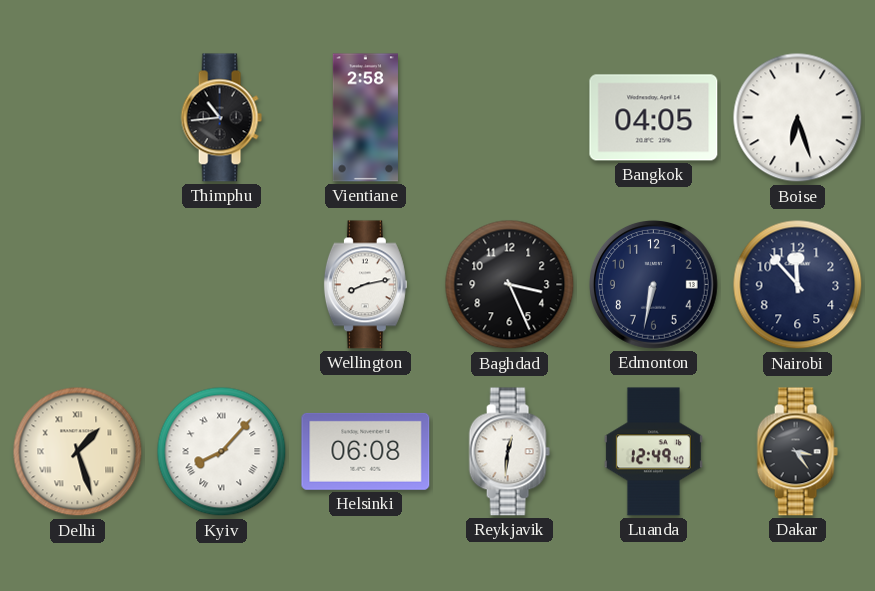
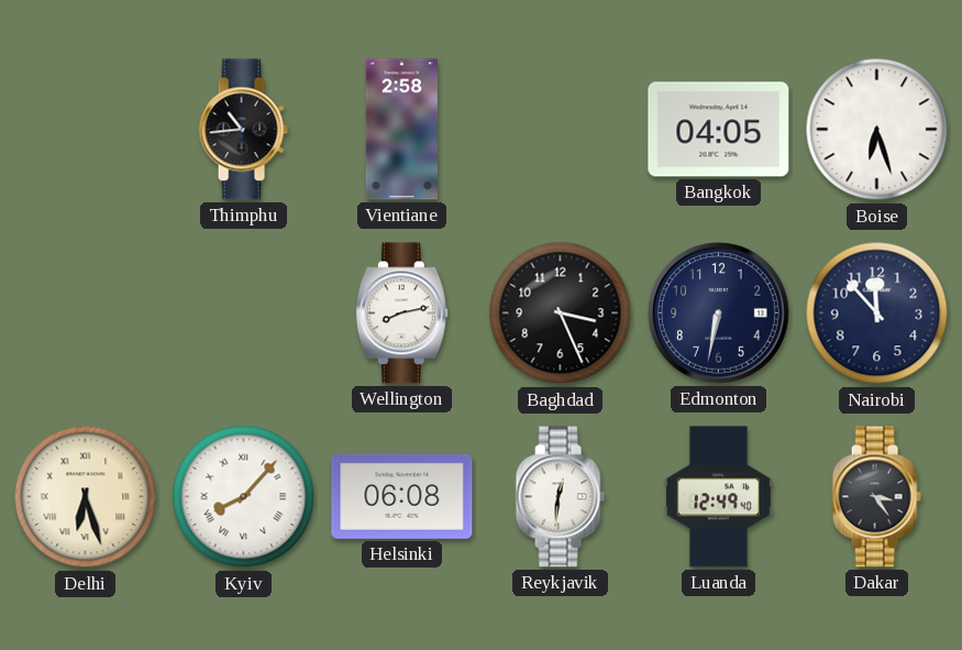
Delhi: 1:27 -> 6:27
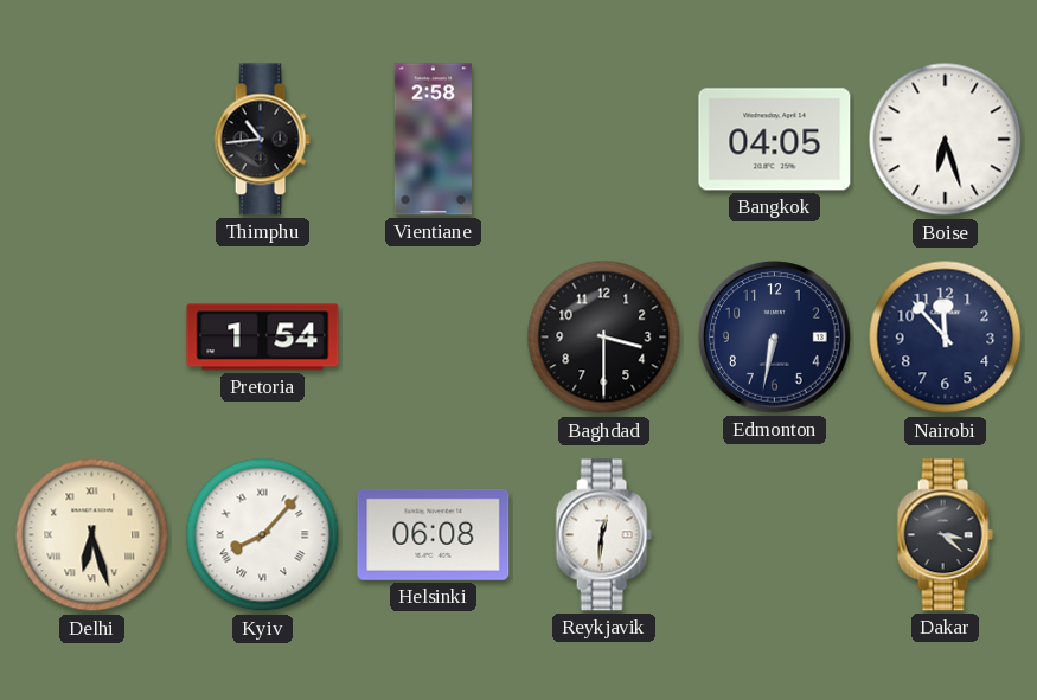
Pretoria: none -> 1:54
Wellington: 8:13 -> none
Baghdad: 3:26 -> 3:30
Luanda: 12:49 -> none
Dakar: 3:24 -> 3:22
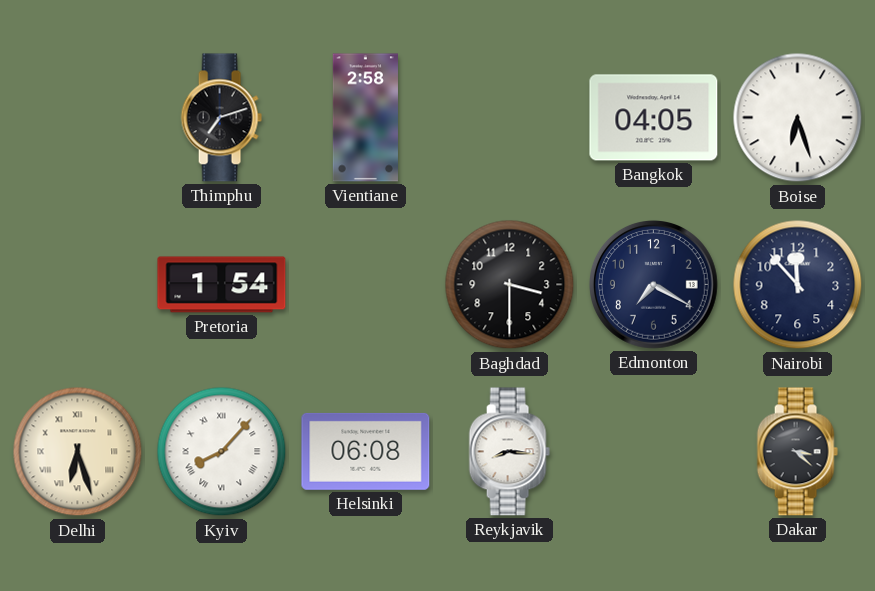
Thimphu: 10:44 -> 7:12
Edmonton: 6:32 -> 7:20
Reykjavik: 12:31 -> 8:16
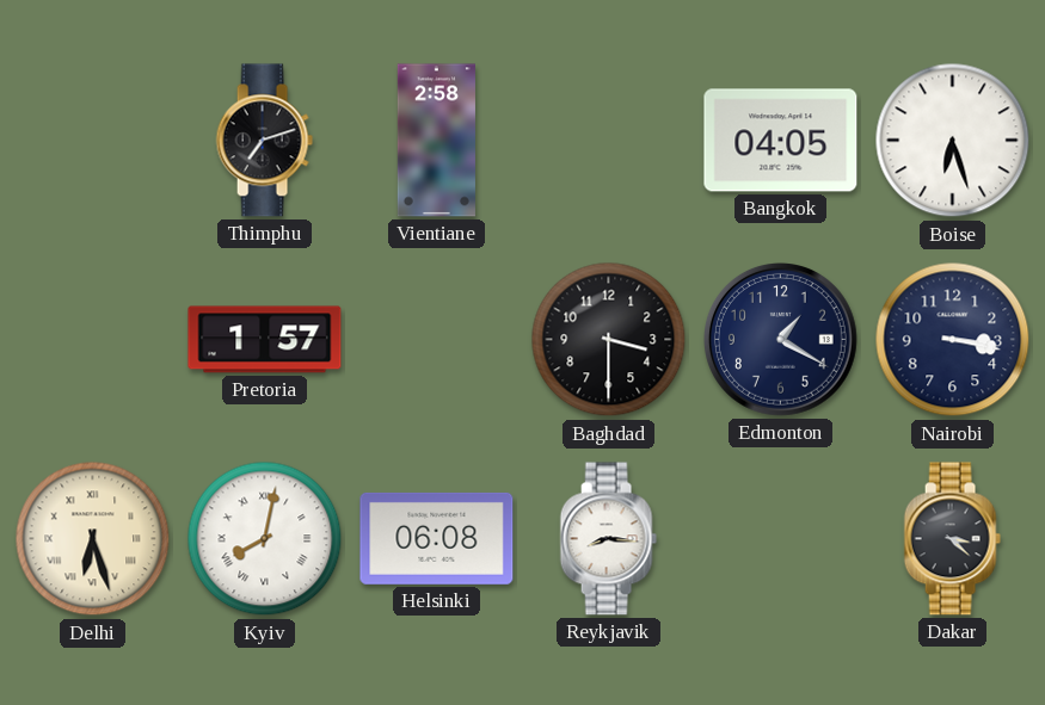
Pretoria: 1:54 -> 1:57
Edmonton: 7:20 -> 1:20
Nairobi: 11:53 -> 3:17
Kyiv: 8:07 -> 8:02
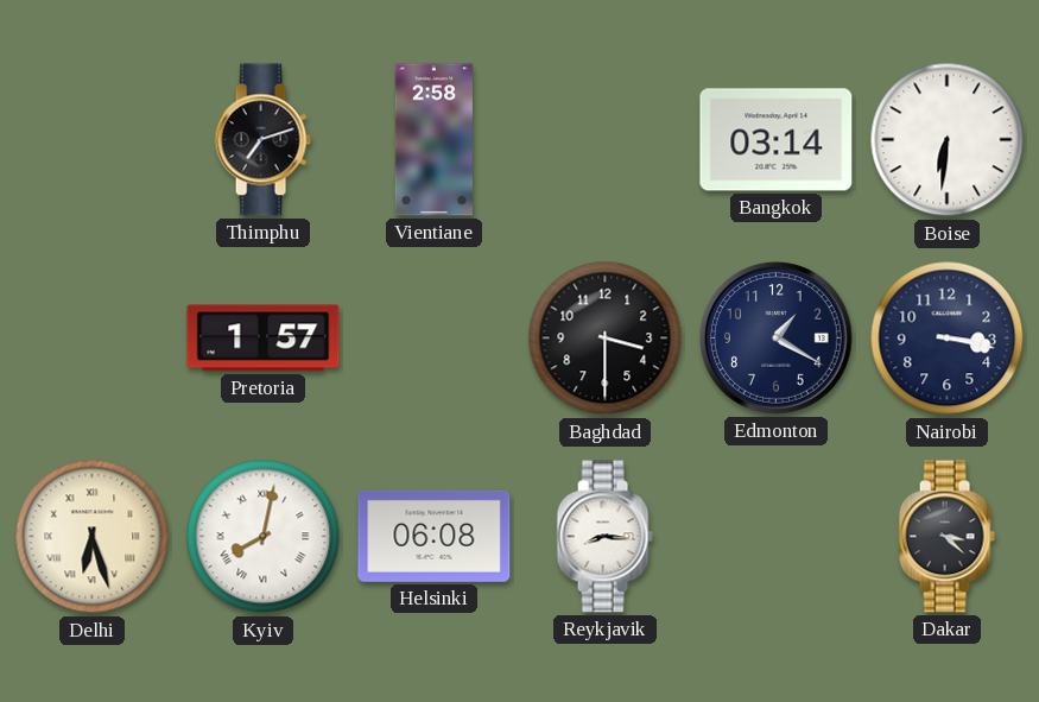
Bangkok: 04:05 -> 03:14
Boise: 6:27 -> 6:31
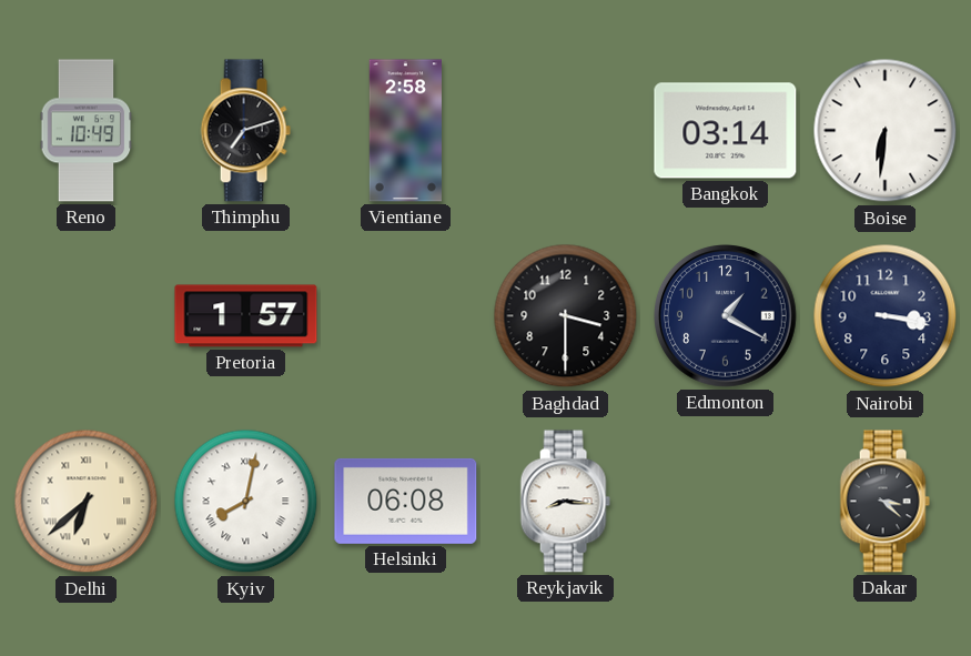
Reno: none -> 10:49
Delhi: 6:27 -> 6:38
